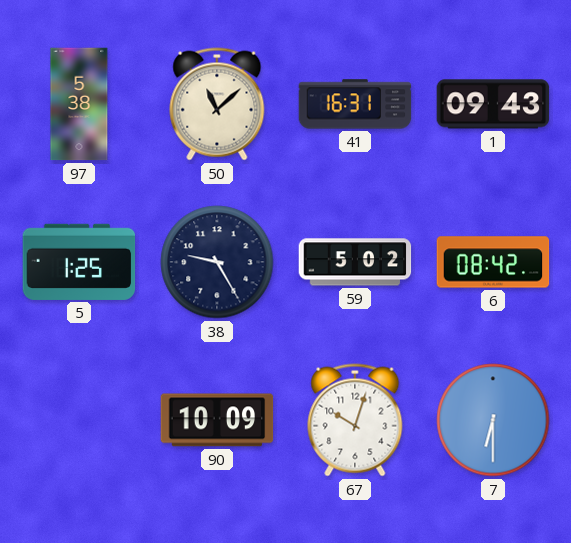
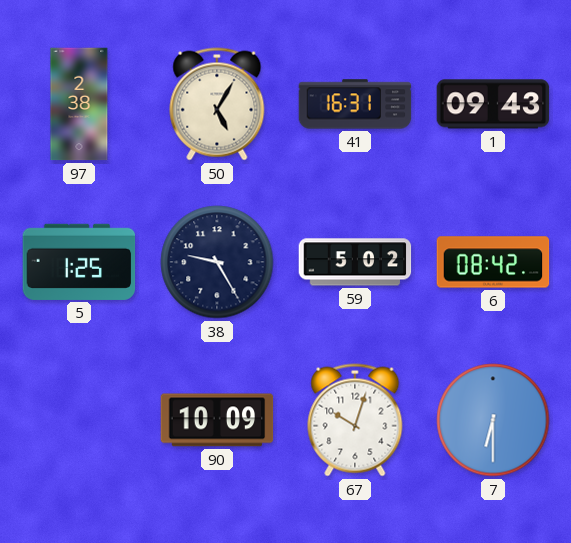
97: 5:38 -> 2:38
50: 11:08 -> 5:05
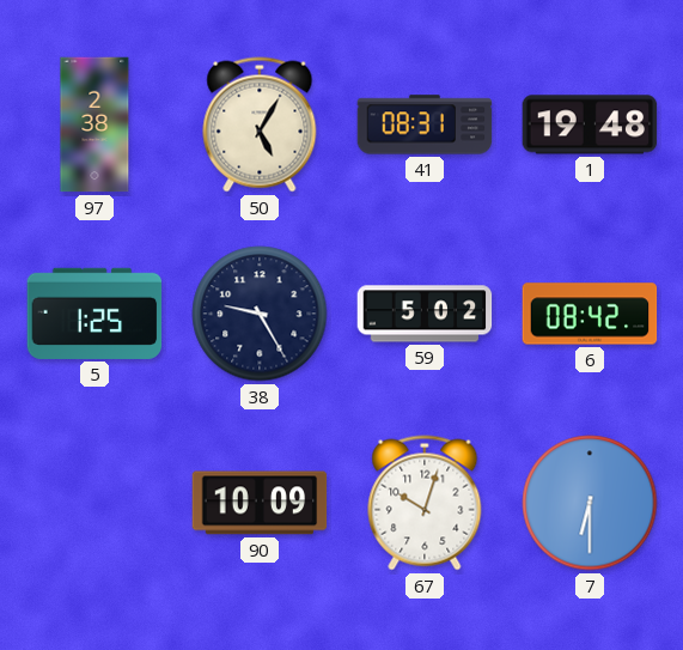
41: 16:31 -> 08:31
1: 09:43 -> 19:48
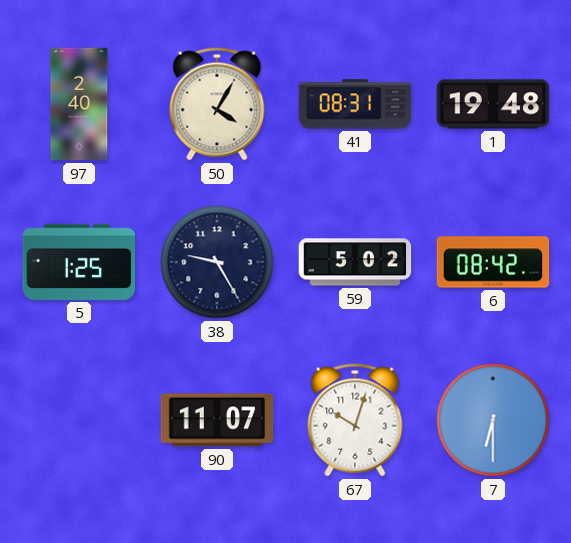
97: 2:38 -> 2:40
50: 5:05 -> 4:05
90: 10:09 -> 11:07
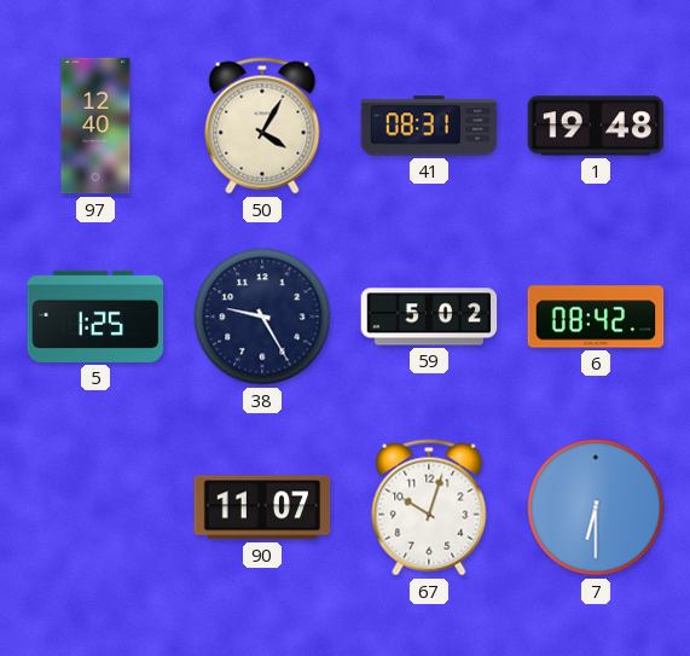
97: 2:40 -> 12:40
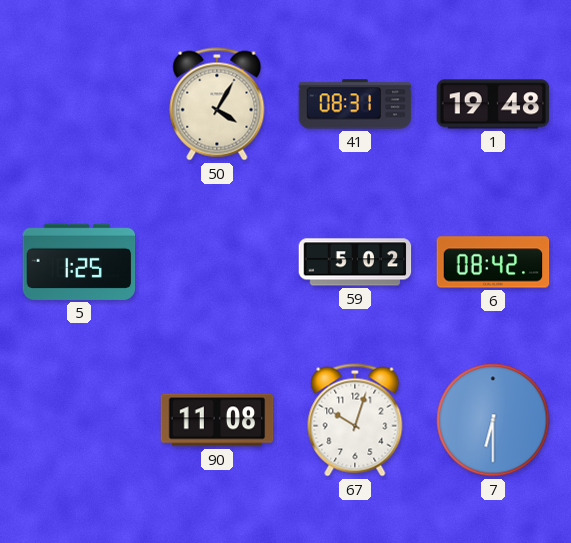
97: 12:40 -> none
38: 9:25 -> none
90: 11:07 -> 11:08
